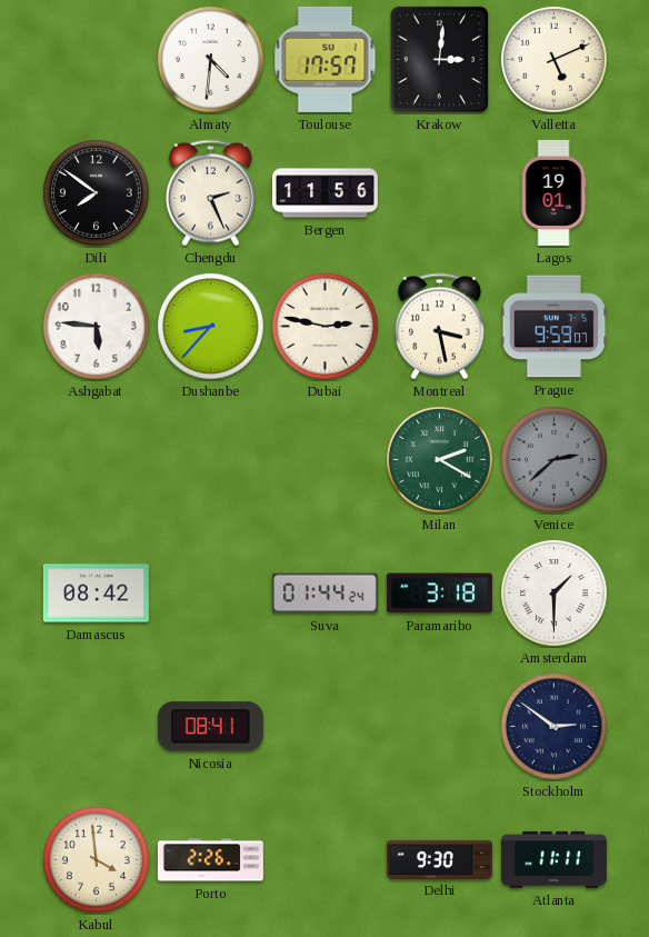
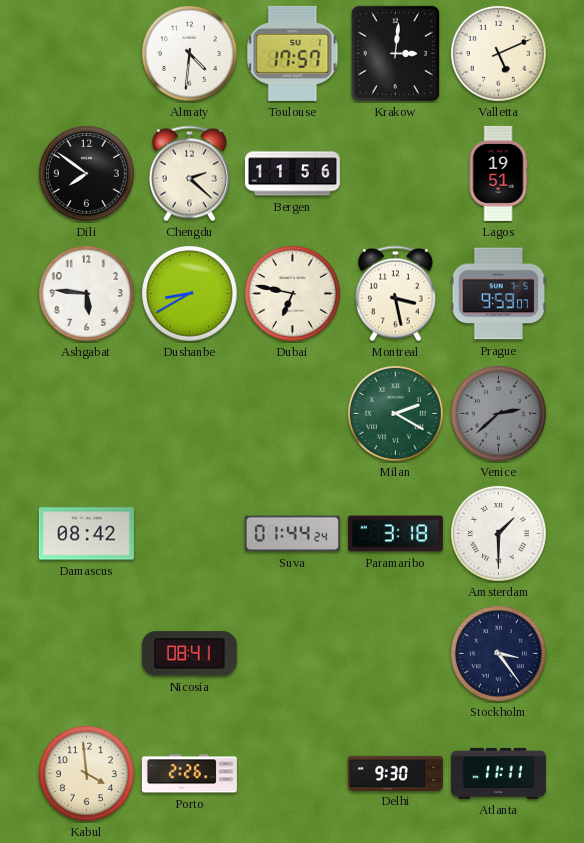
Chengdu: 2:26 -> 2:22
Lagos: 19:01 -> 19:51
Dushanbe: 8:37 -> 8:40
Dubai: 2:47 -> 6:47
Stockholm: 2:51 -> 3:24
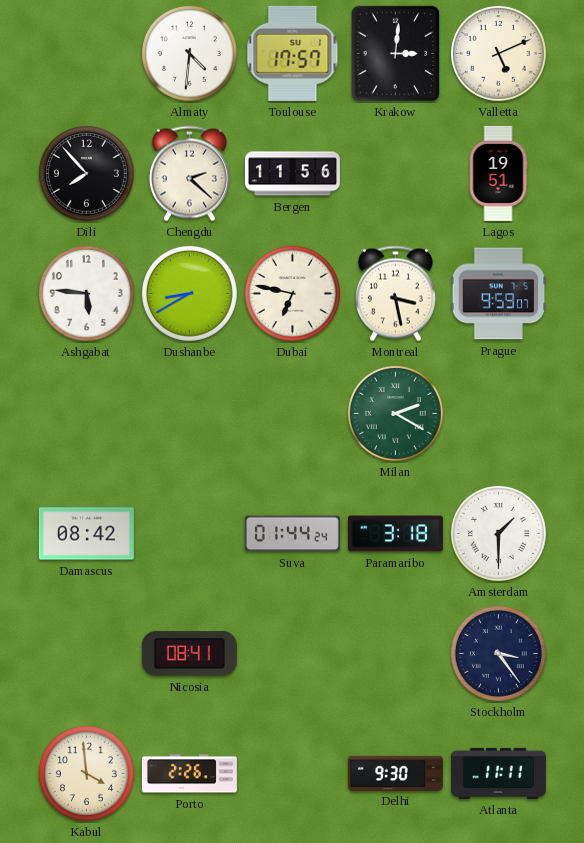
Dili: 7:51 -> 7:53
Venice: 2:38 -> none
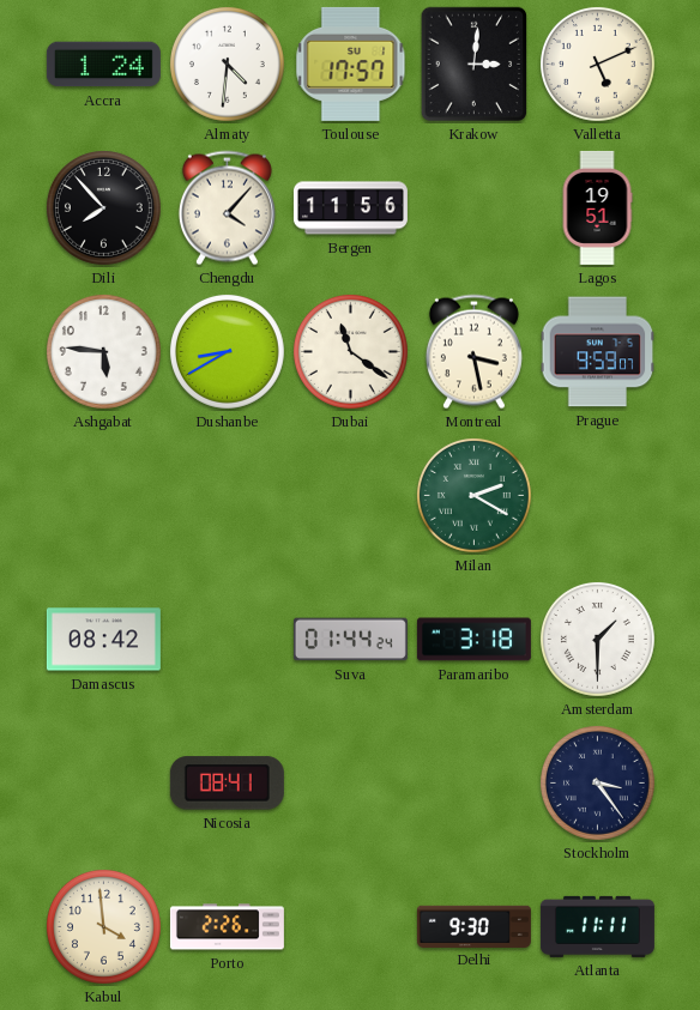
Accra: none -> 1:24
Chengdu: 2:22 -> 4:07
Dubai: 6:47 -> 11:21
